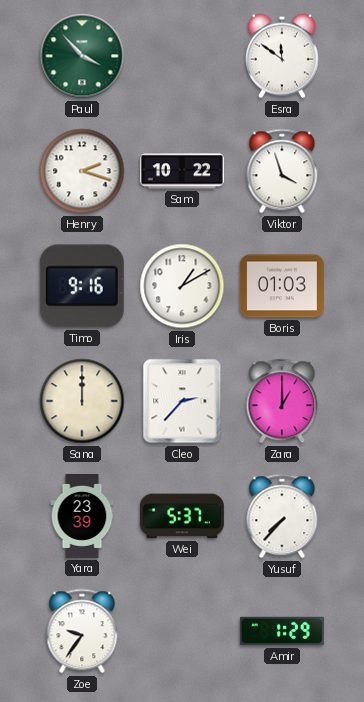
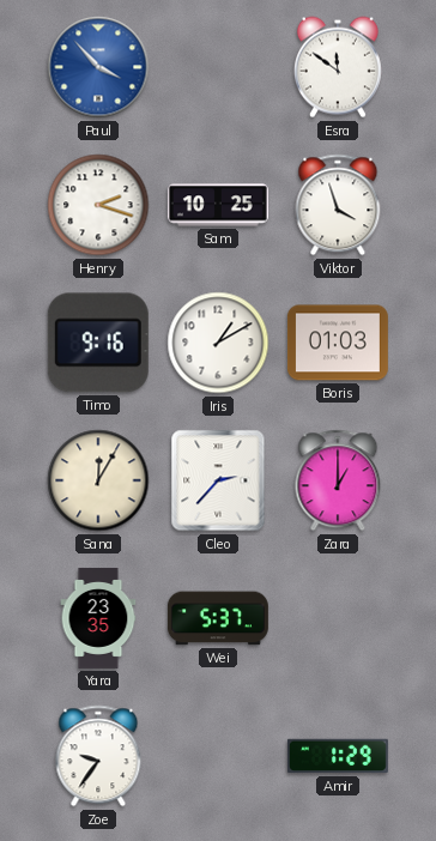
Paul dial: green -> blue
Sam: 10:22 -> 10:25
Sana: 12:00 -> 12:05
Yara: 23:39 -> 23:35
Yusuf: 7:37 -> none
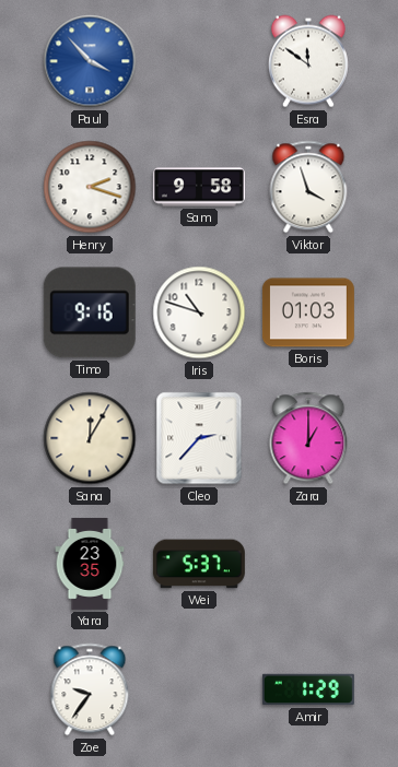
Sam: 10:25 -> 9:58
Iris: 1:10 -> 10:48
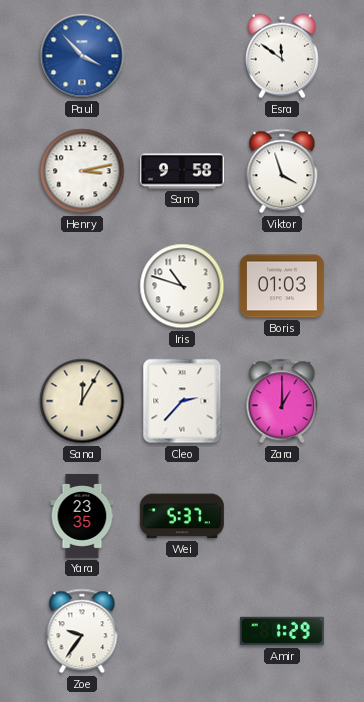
Henry: 2:18 -> 3:13
Timo: 9:16 -> none
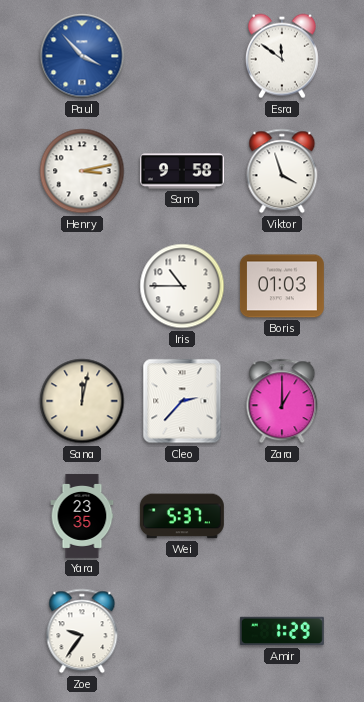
Iris: 10:48 -> 10:45
Sana: 12:05 -> 12:02
